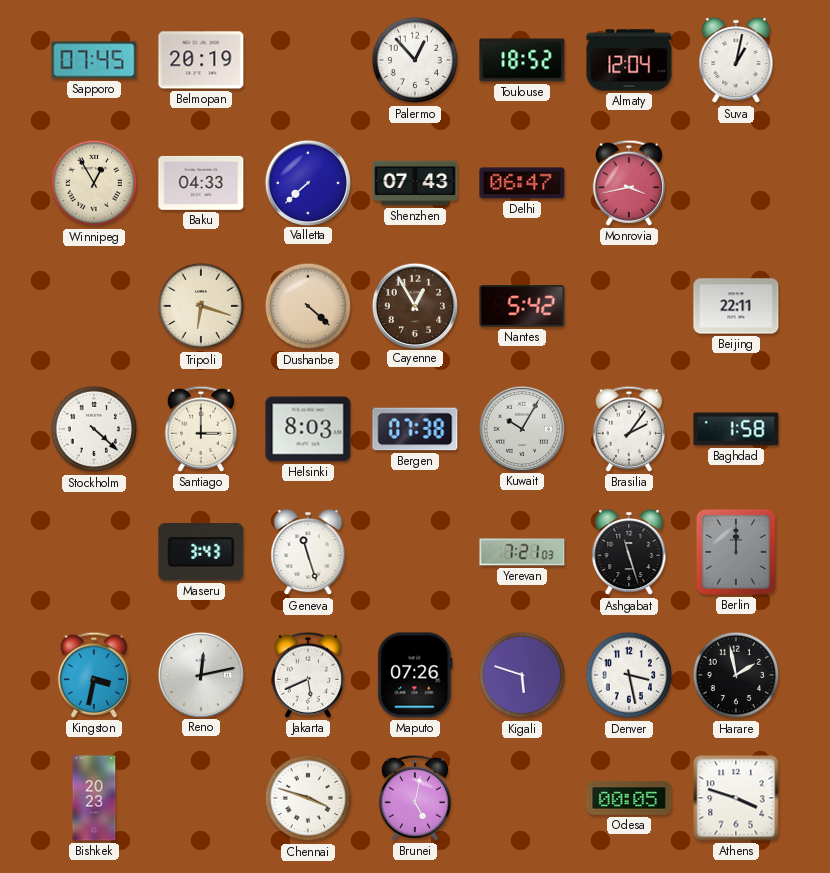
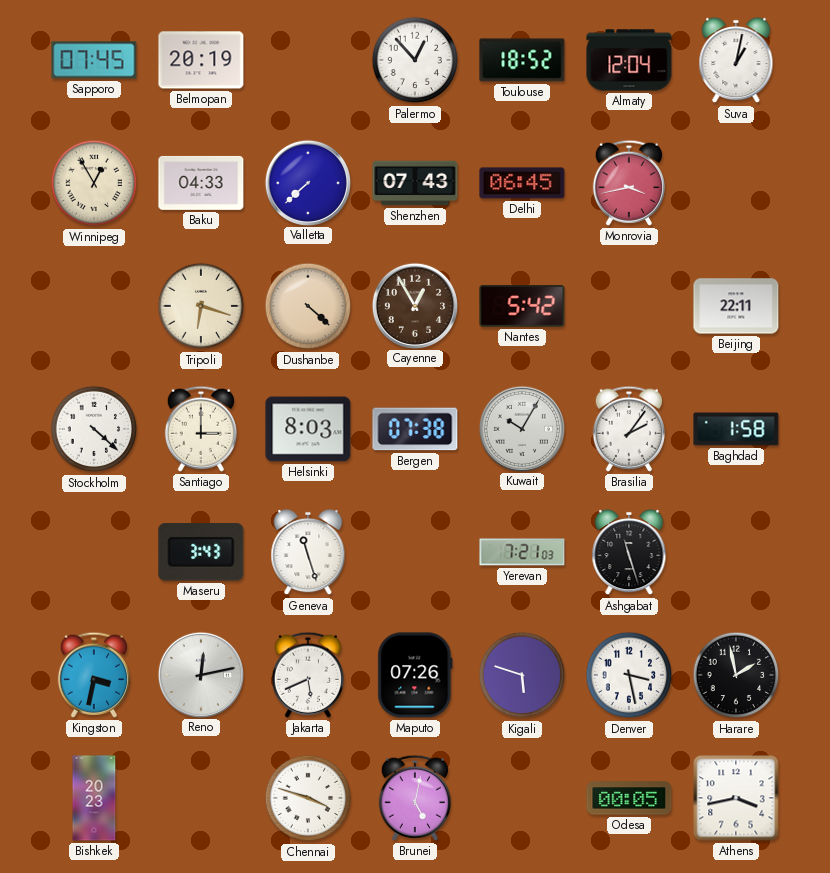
Delhi: 06:47 -> 06:45
Berlin: 12:00 -> none
Athens: 3:48 -> 3:43
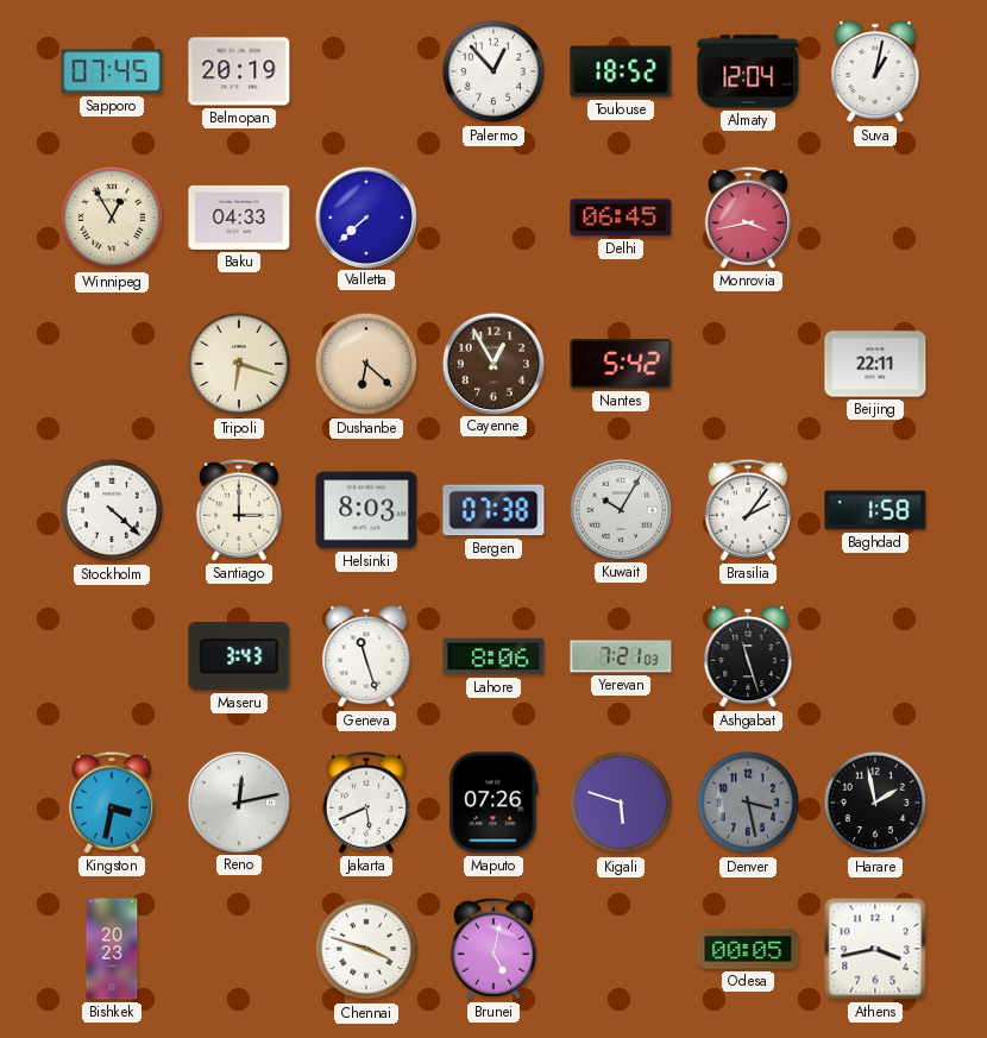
Shenzhen: 07:43 -> none
Dushanbe: 4:22 -> 6:22
Lahore: none -> 8:06
Denver dial: white -> grey
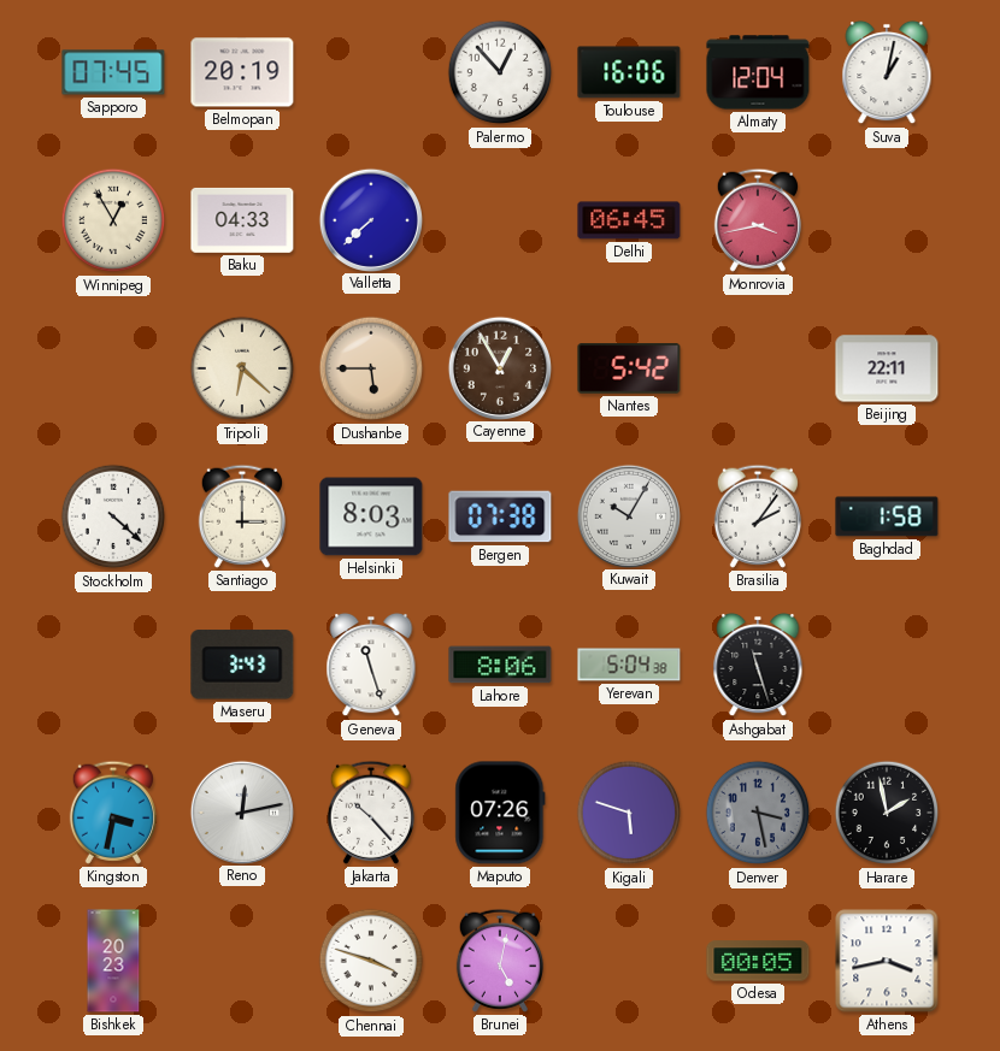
Toulouse: 18:52 -> 16:06
Tripoli: 6:18 -> 6:22
Dushanbe: 6:22 -> 5:45
Yerevan: 7:21 -> 5:04
Jakarta: 5:41 -> 10:23
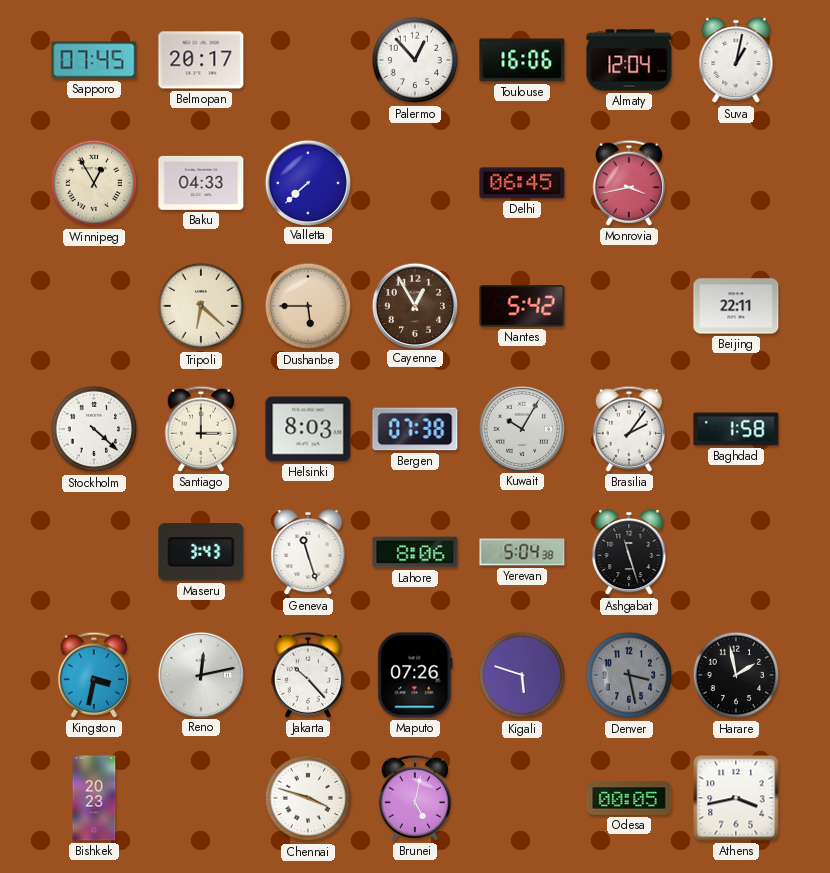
Belmopan: 20:19 -> 20:17
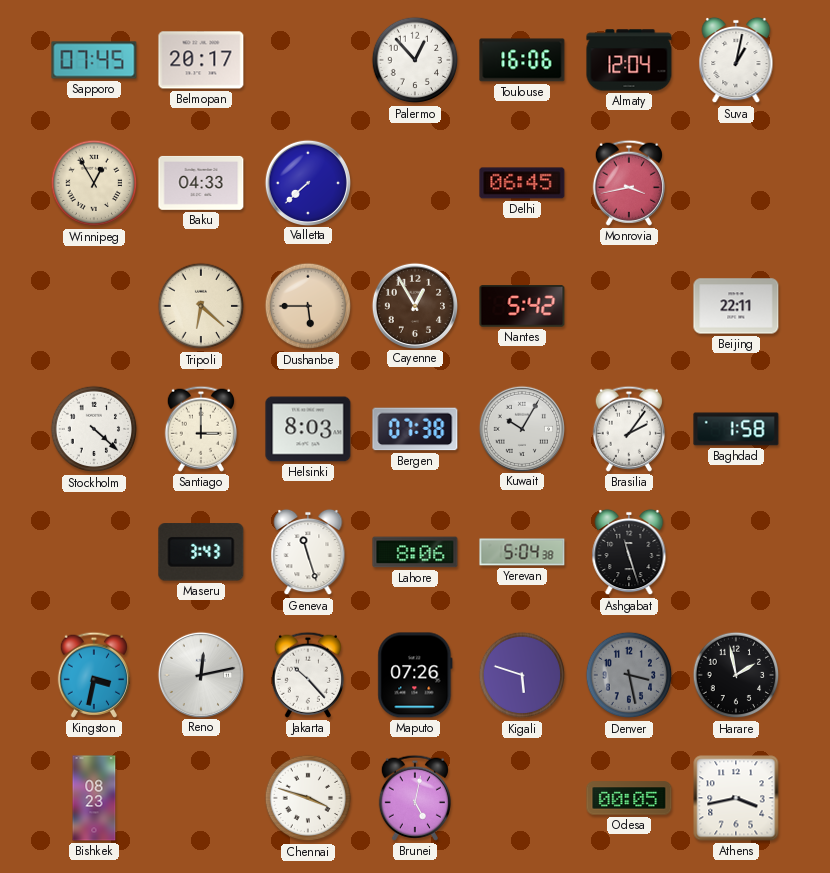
Bishkek: 20:23 -> 08:23
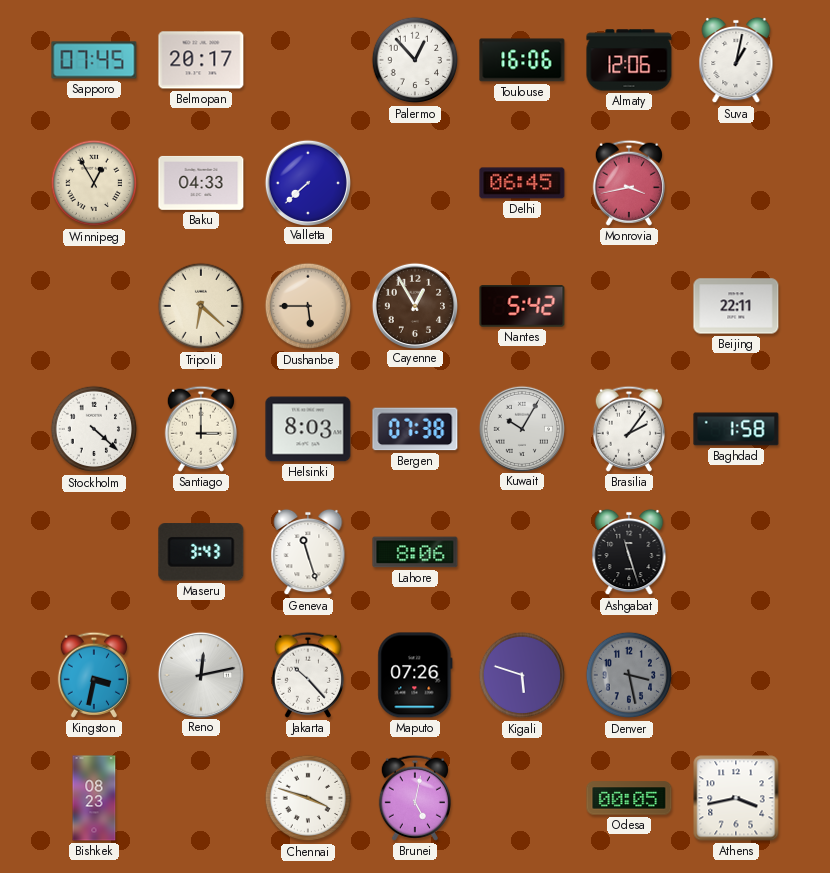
Almaty: 12:04 -> 12:06
Yerevan: 5:04 -> none
Harare: 1:58 -> none
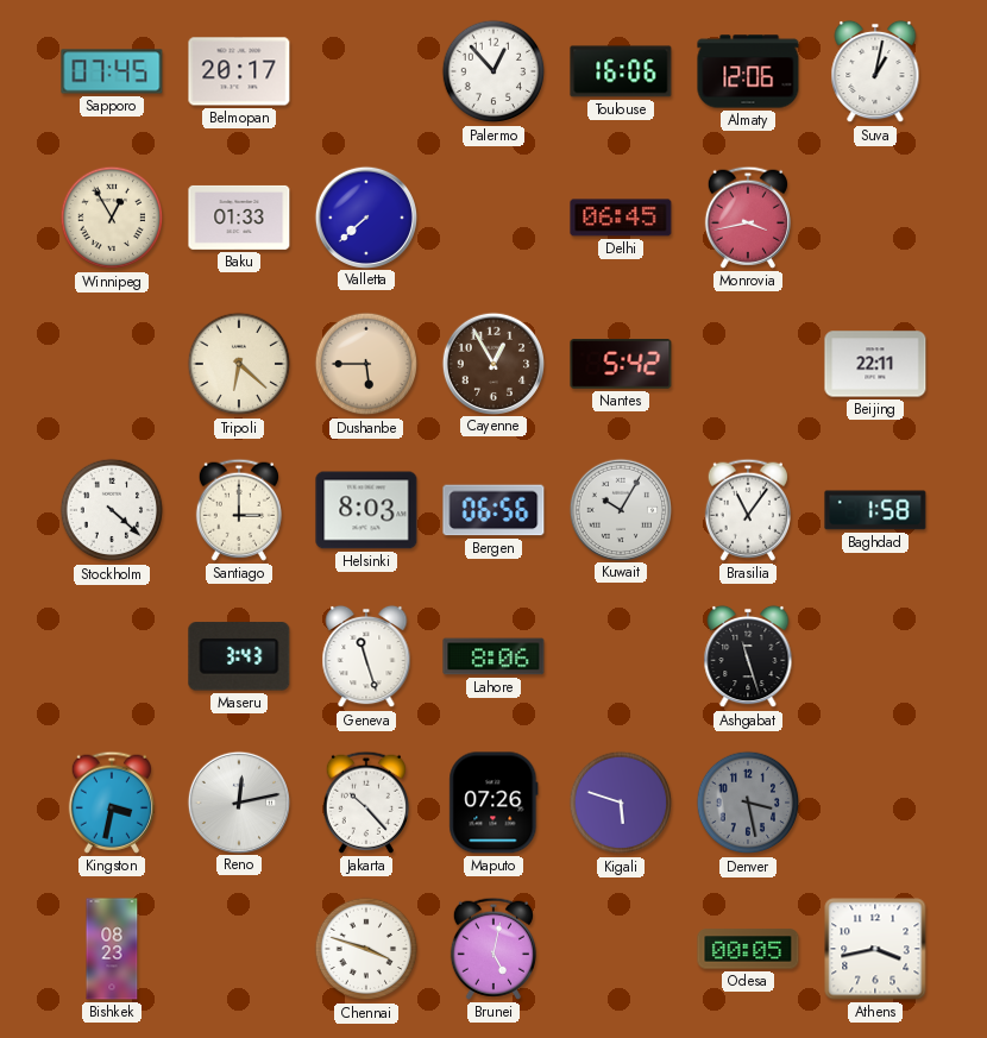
Baku: 04:33 -> 01:33
Bergen: 07:38 -> 06:56
Brasilia: 2:06 -> 11:06
